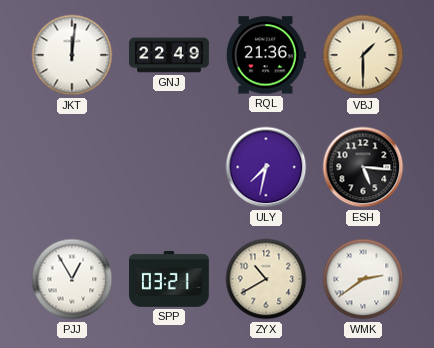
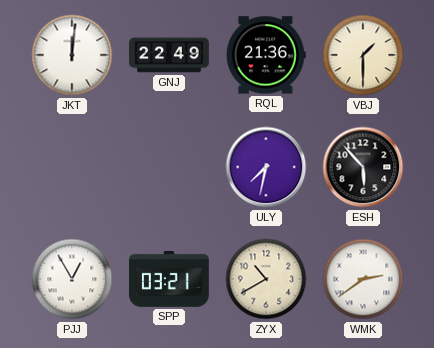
ESH: 5:16 -> 5:53
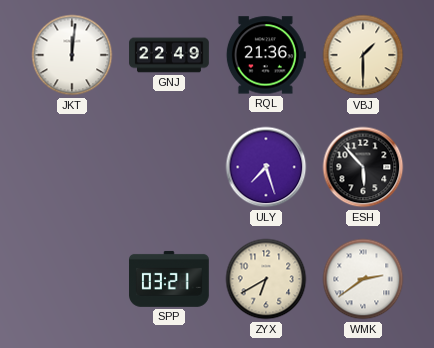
ULY: 7:32 -> 7:27
PJJ: 12:55 -> none
ZYX: 10:40 -> 6:40
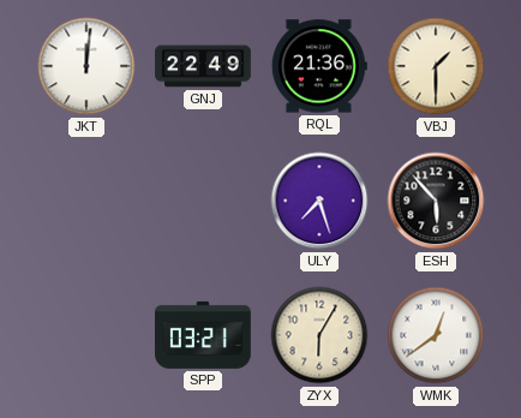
ZYX: 6:40 -> 6:05
WMK: 2:39 -> 12:39
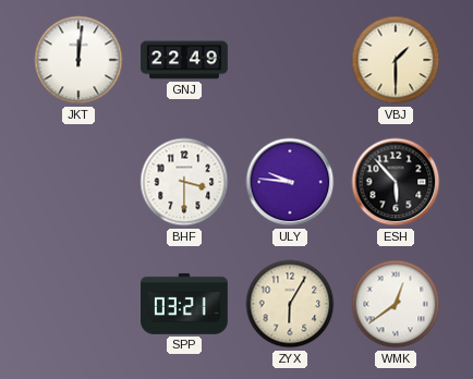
RQL: 21:36 -> none
BHF: none -> 3:30
ULY: 7:27 -> 9:46
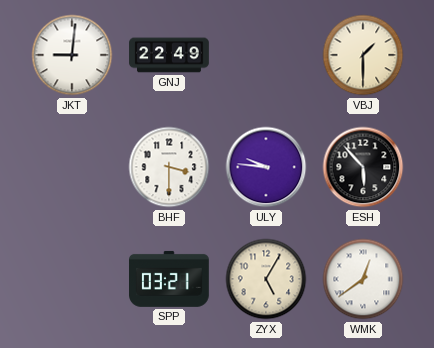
JKT: 12:01 -> 9:01
ZYX: 6:05 -> 5:05
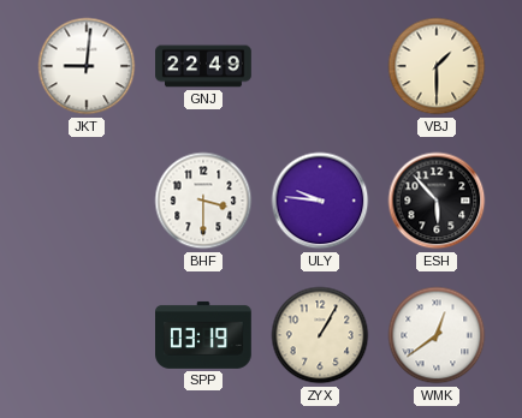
SPP: 03:21 -> 03:19
ZYX: 5:05 -> 1:05
